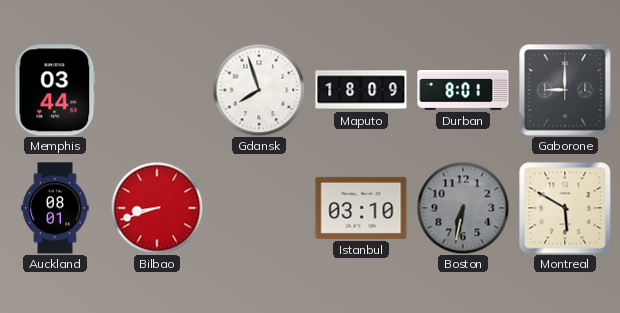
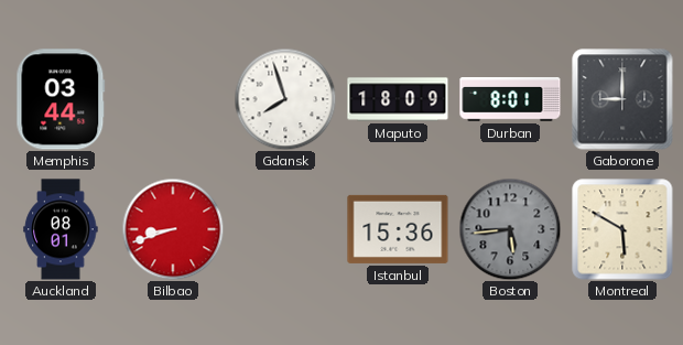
Istanbul: 03:10 -> 15:36
Boston: 6:32 -> 5:44
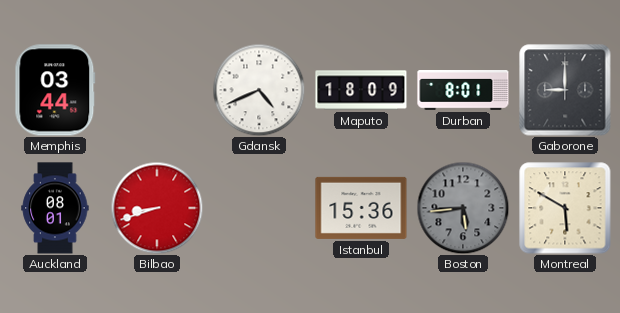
Gdansk: 7:57 -> 4:41
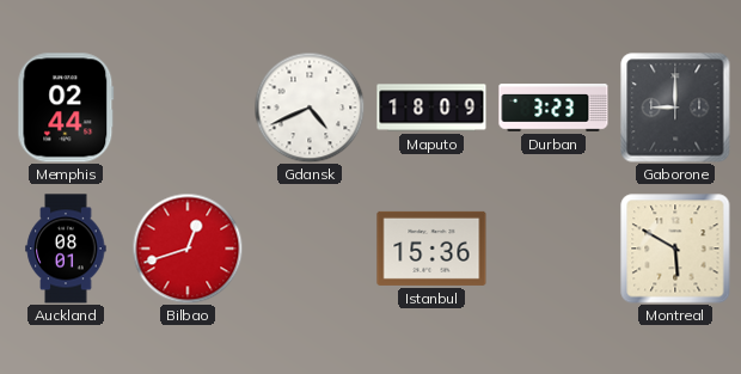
Memphis: 03:44 -> 02:44
Durban: 8:01 -> 3:23
Bilbao: 8:42 -> 12:42
Boston: 5:44 -> none
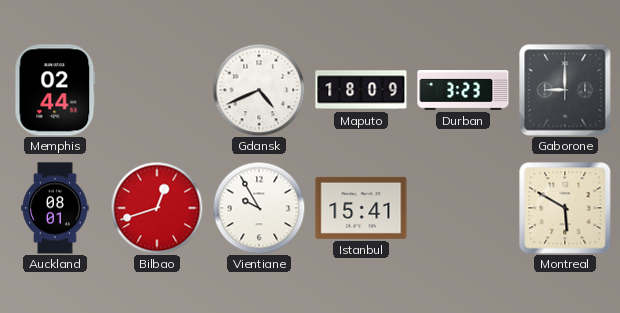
Vientiane: none -> 9:55
Istanbul: 15:36 -> 15:41
